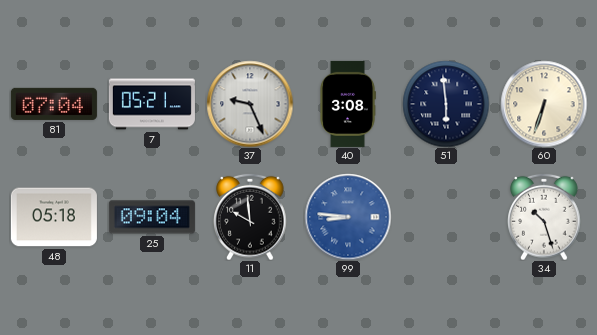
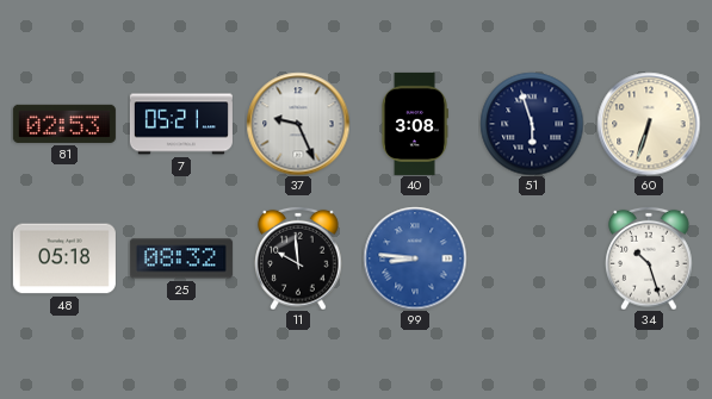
81: 07:04 -> 02:53
51: 5:59 -> 5:57
25: 09:04 -> 08:32
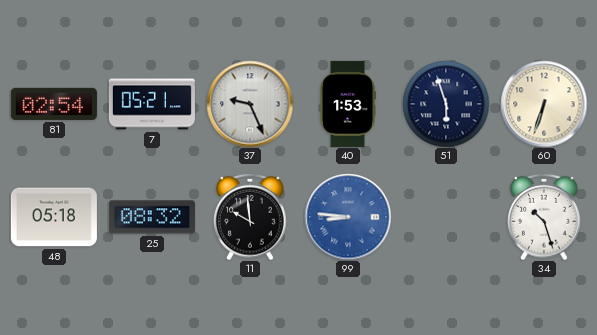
81: 02:53 -> 02:54
40: 3:08 -> 1:53
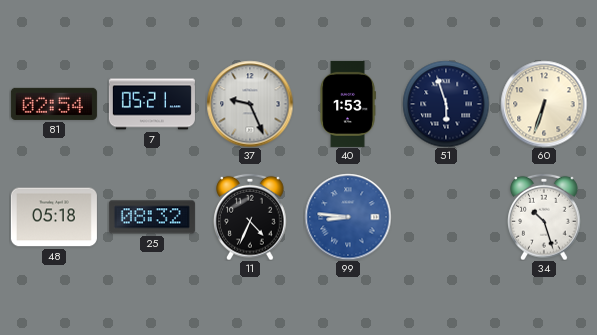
11: 9:59 -> 4:34
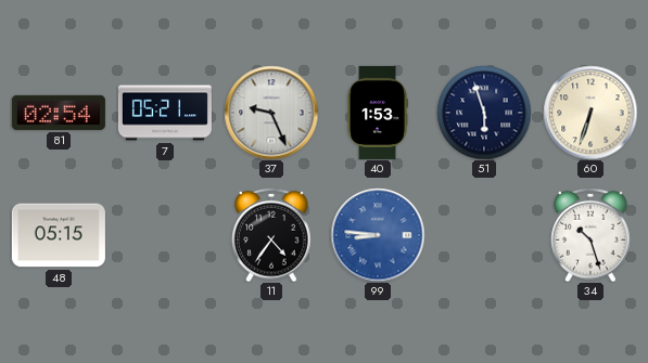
48: 05:18 -> 05:15
25: 08:32 -> none
11: 4:34 -> 4:36
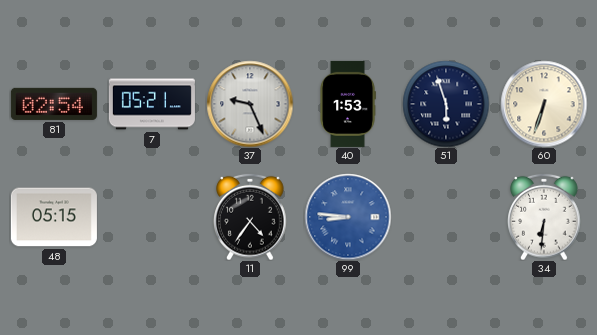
34: 10:27 -> 6:31
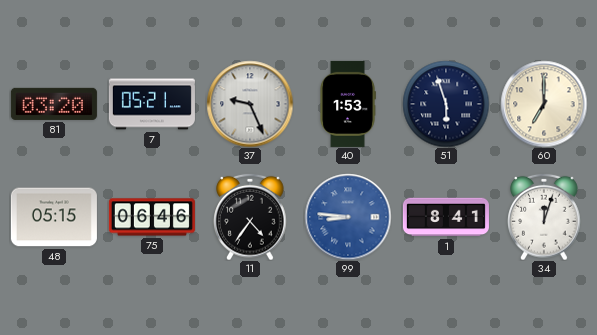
81: 02:54 -> 03:20
60: 6:33 -> 7:00
75: none -> 06:46
1: none -> 8:41
34: 6:31 -> 12:03
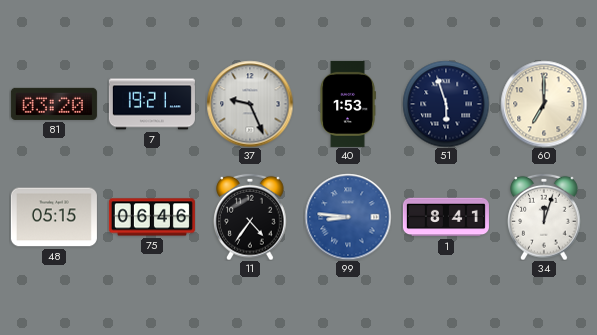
7: 05:21 -> 19:21
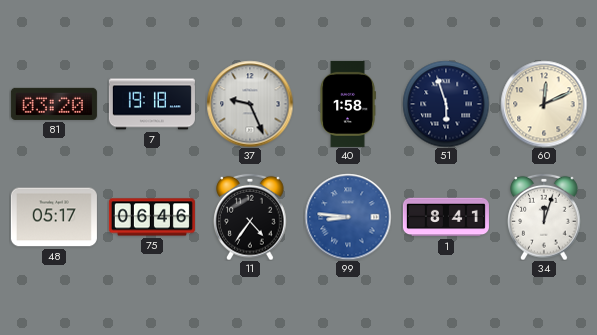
7: 19:21 -> 19:18
40: 1:53 -> 1:58
60: 7:00 -> 12:11
48: 05:15 -> 05:17
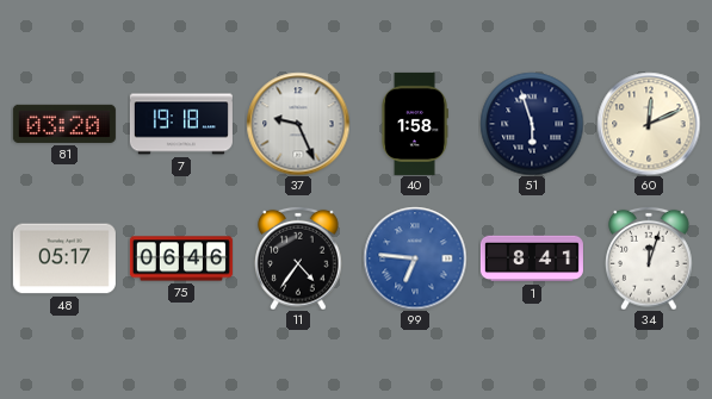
99: 8:46 -> 6:46
